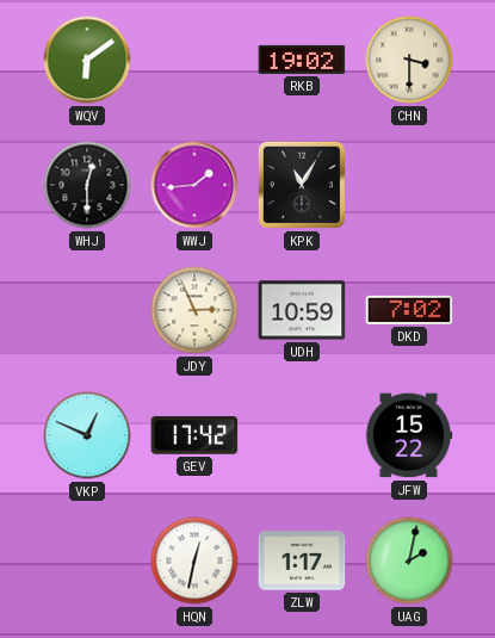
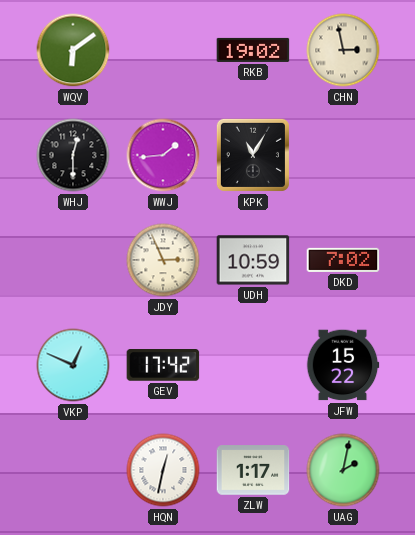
CHN: 3:30 -> 2:58
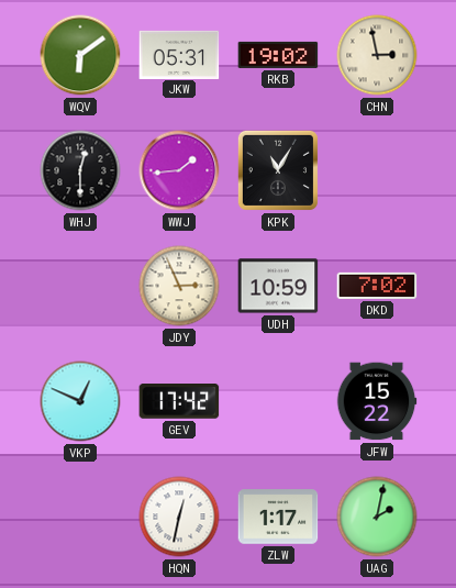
JKW: none -> 05:31
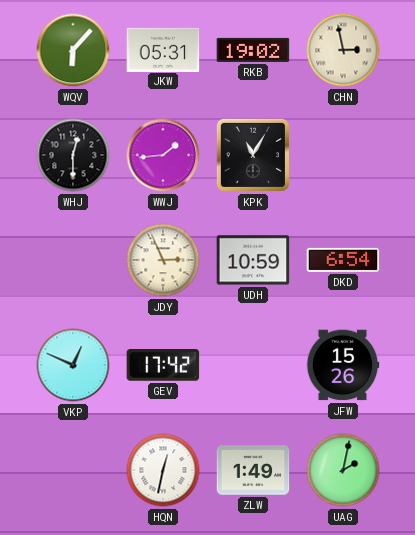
WQV: 6:09 -> 6:07
DKD: 7:02 -> 6:54
JFW: 15:22 -> 15:26
ZLW: 1:17 -> 1:49
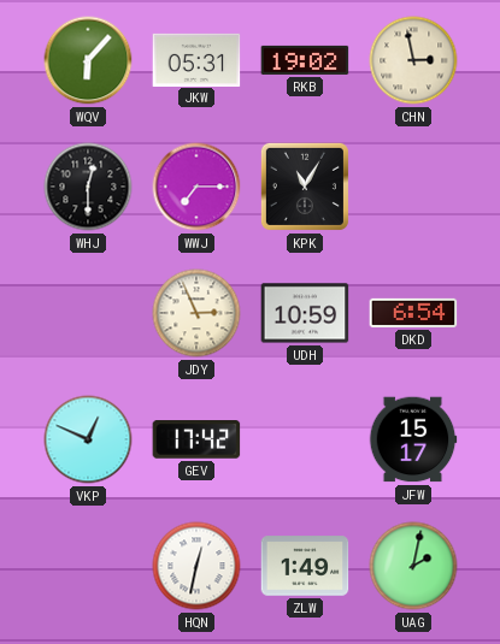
WWJ: 1:44 -> 7:15
JFW: 15:26 -> 15:17
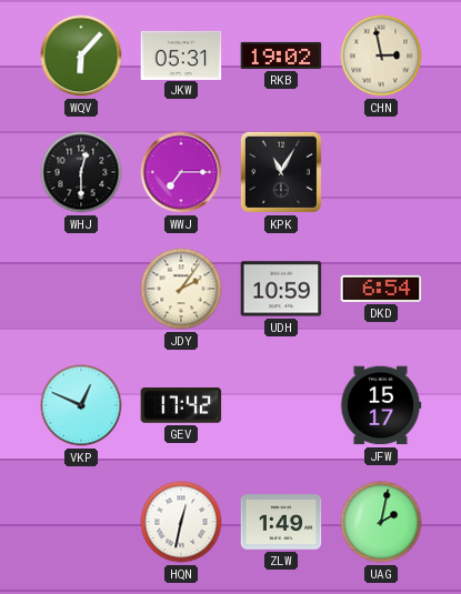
JDY: 2:56 -> 2:06
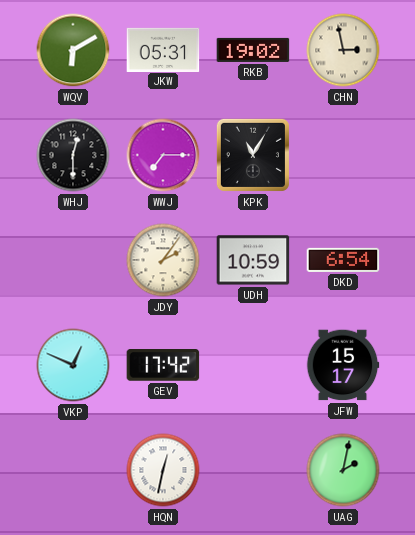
WQV: 6:07 -> 6:10
ZLW: 1:49 -> none
